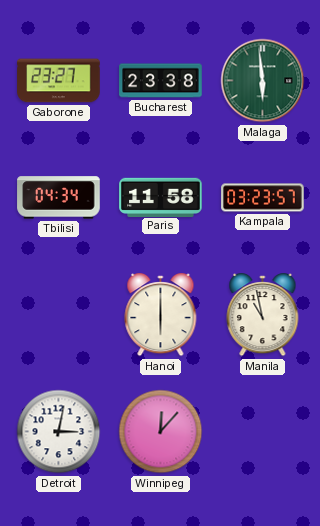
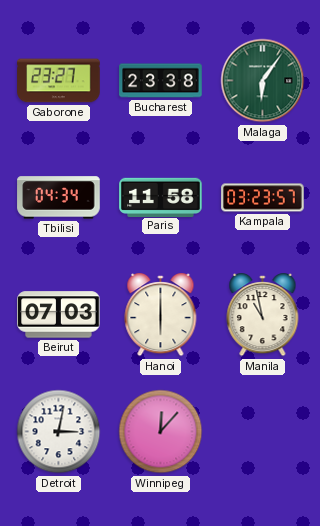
Malaga: 5:59 -> 6:06
Beirut: none -> 07:03
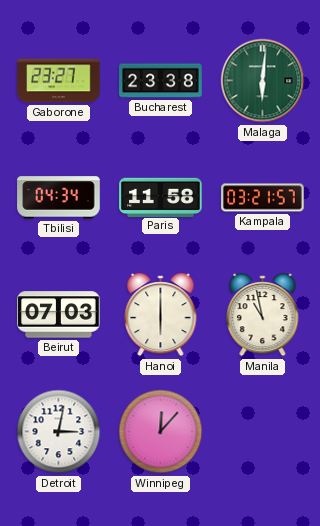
Malaga: 6:06 -> 6:01
Kampala: 03:23 -> 03:21
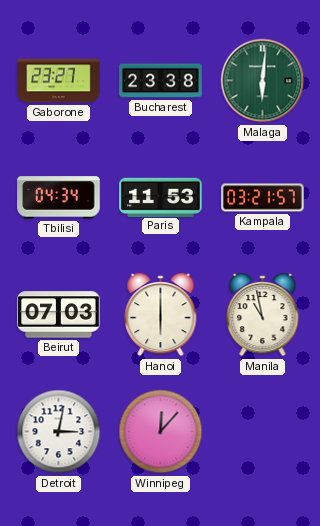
Paris: 11:58 -> 11:53
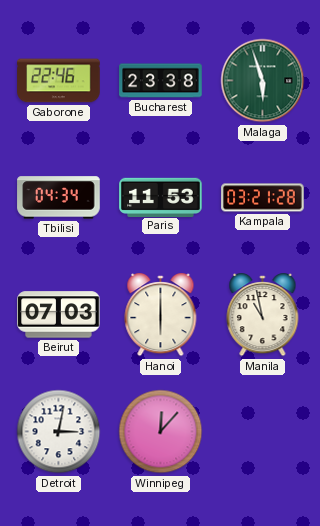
Gaborone: 23:27 -> 22:46
Malaga: 6:01 -> 5:57
Kampala: 03:21:57 -> 03:21:28
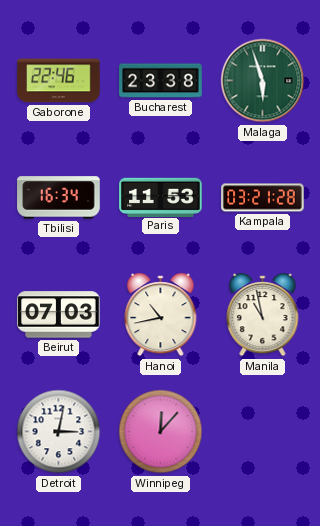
Tbilisi: 04:34 -> 16:34
Hanoi: 6:00 -> 10:43
